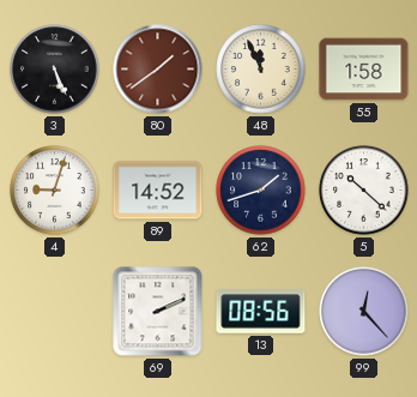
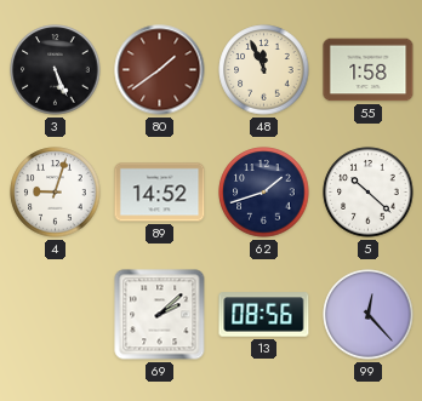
69: 2:11 -> 2:08
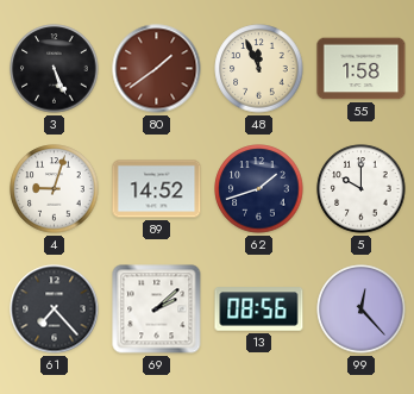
5: 10:22 -> 10:00
61: none -> 7:23
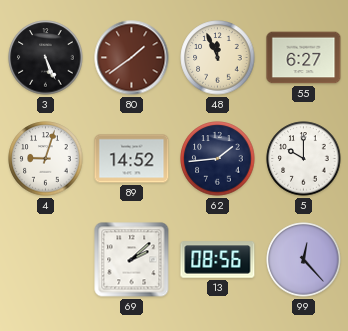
55: 1:58 -> 6:27
62: 1:42 -> 1:44
61: 7:23 -> none
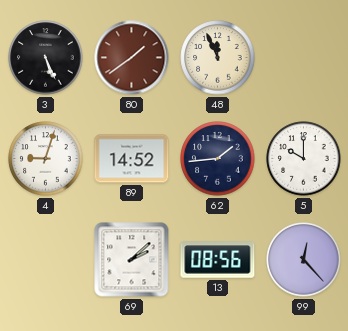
55: 6:27 -> none
